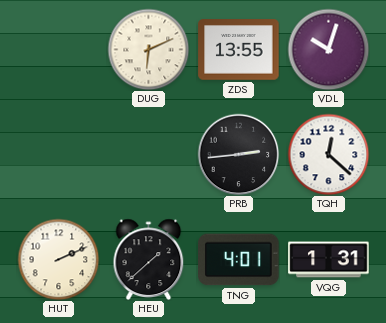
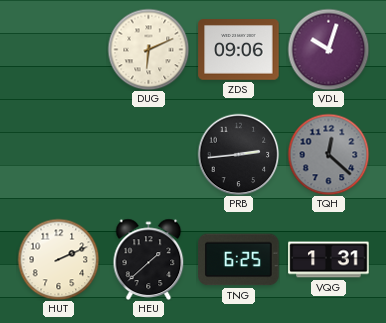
ZDS: 13:55 -> 09:06
TQH dial: white -> grey
TNG: 4:01 -> 6:25
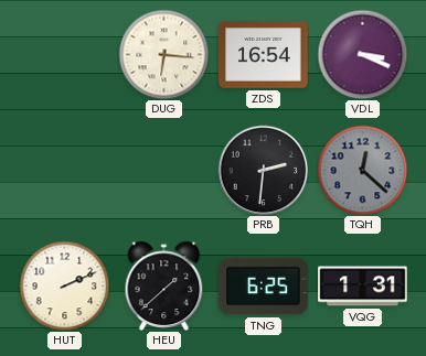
DUG: 6:11 -> 6:16
ZDS: 09:06 -> 16:54
VDL: 10:03 -> 3:19
PRB: 2:44 -> 2:31
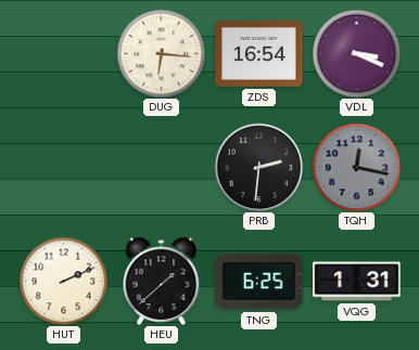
TQH: 12:22 -> 12:17
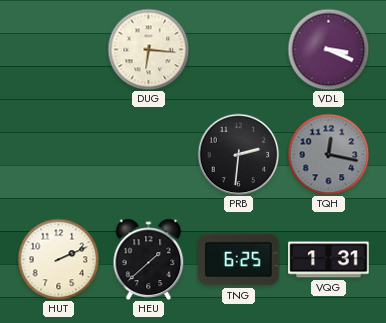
ZDS: 16:54 -> none
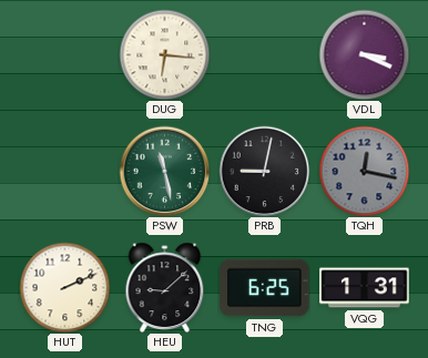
PSW: none -> 11:28
PRB: 2:31 -> 9:02
HEU: 1:38 -> 9:08
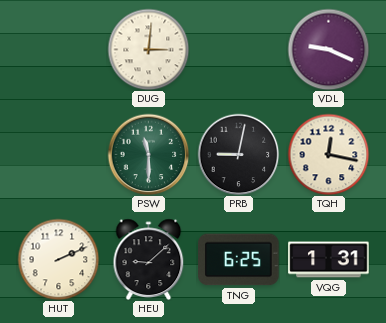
DUG: 6:16 -> 3:01
VDL: 3:19 -> 9:19
PSW: 11:28 -> 11:30
TQH dial: grey -> cream
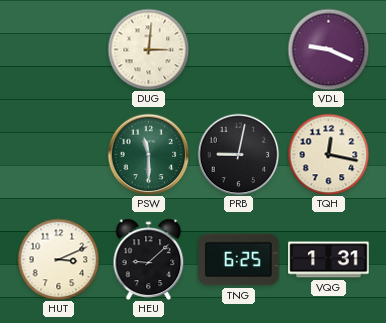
HUT: 2:11 -> 3:11
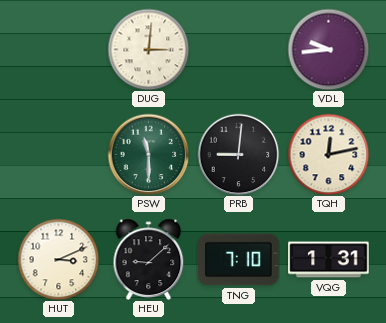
VDL: 9:19 -> 9:44
PRB: 9:02 -> 9:01
TQH: 12:17 -> 12:13
TNG: 6:25 -> 7:10
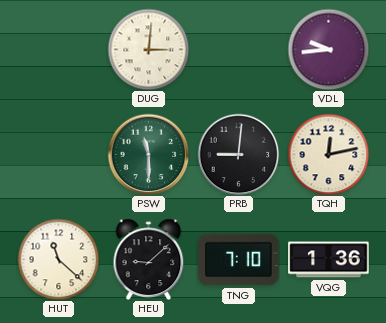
HUT: 3:11 -> 11:22
VQG: 1:31 -> 1:36
